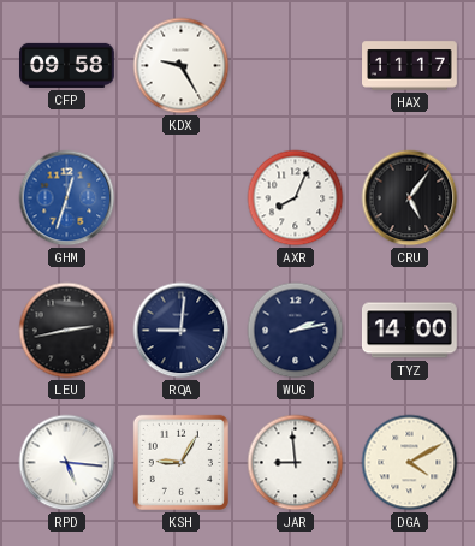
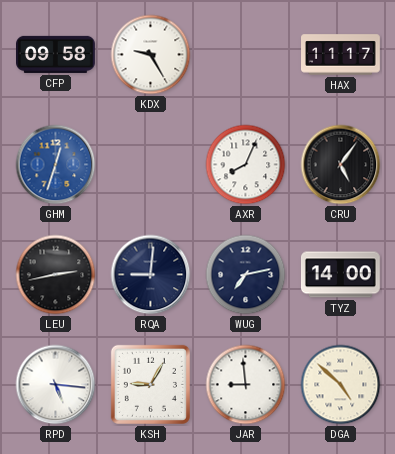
WUG: 2:13 -> 7:13
DGA: 4:10 -> 4:52
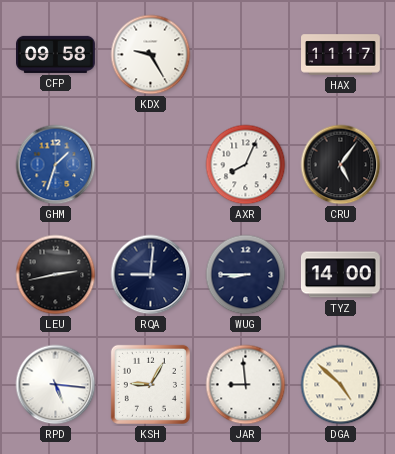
GHM: 12:33 -> 1:33
WUG: 7:13 -> 8:45
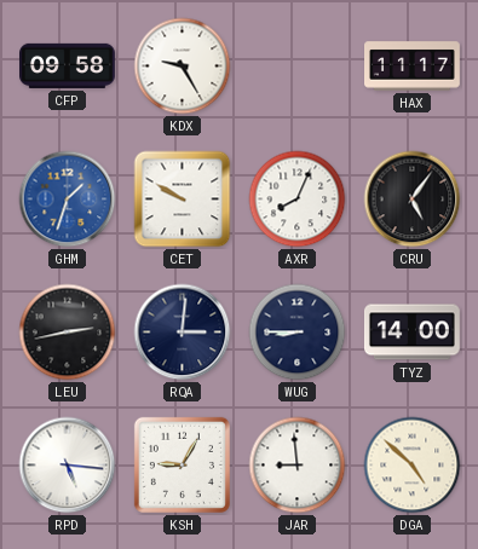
CET: none -> 9:50
RQA: 9:01 -> 3:01
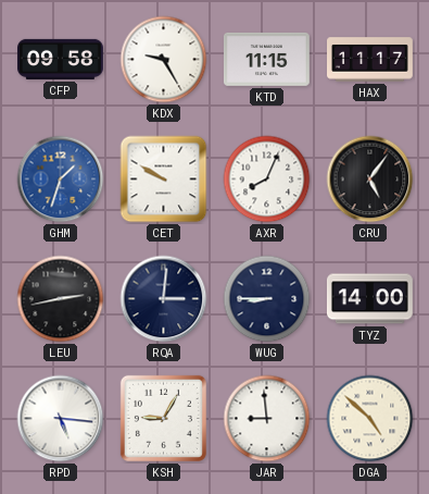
KTD: none -> 11:15
